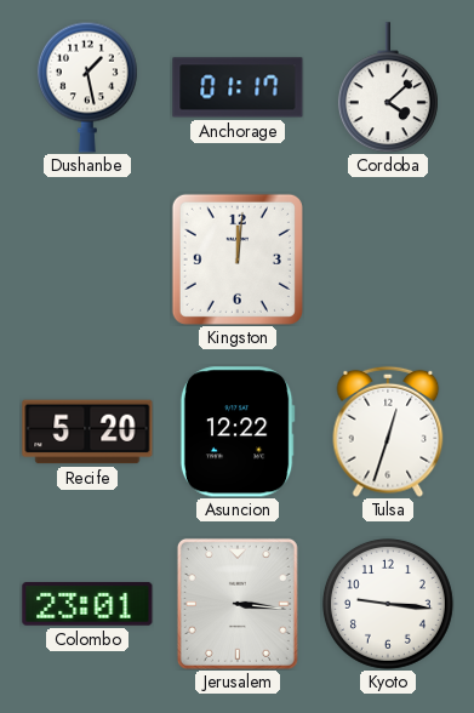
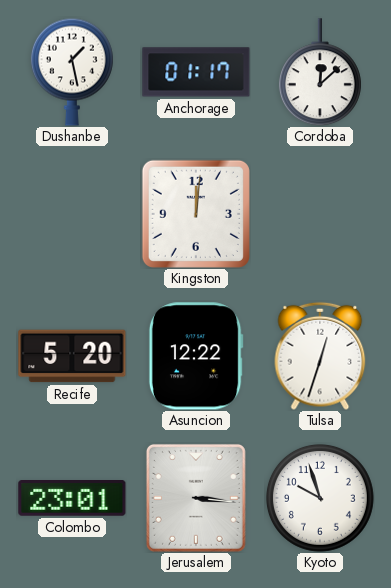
Cordoba: 4:08 -> 12:08
Kyoto: 9:16 -> 9:57
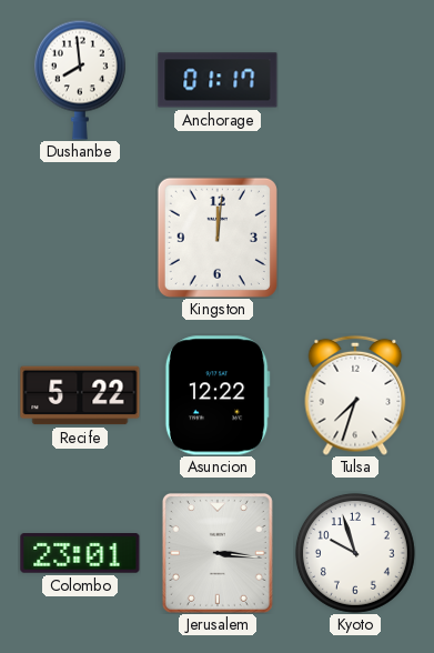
Dushanbe: 1:28 -> 7:59
Cordoba: 12:08 -> none
Recife: 5:20 -> 5:22
Tulsa: 12:33 -> 7:33
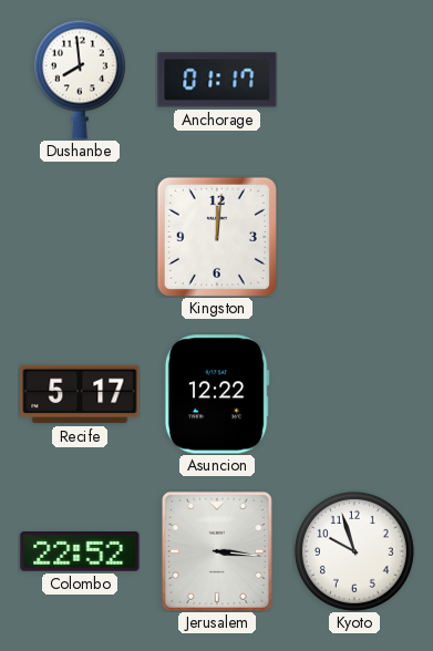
Recife: 5:22 -> 5:17
Tulsa: 7:33 -> none
Colombo: 23:01 -> 22:52
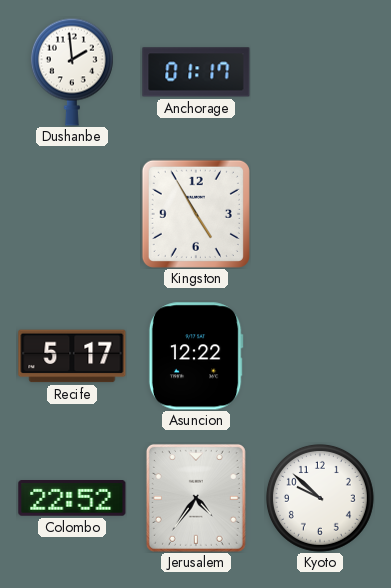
Dushanbe: 7:59 -> 1:59
Kingston: 12:01 -> 4:55
Jerusalem: 3:16 -> 4:36
Kyoto: 9:57 -> 9:52
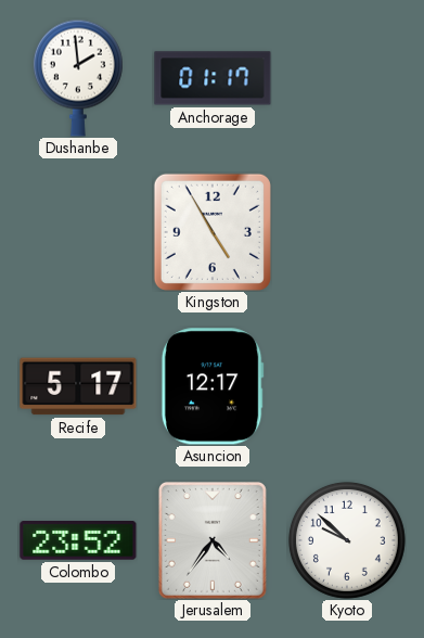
Asuncion: 12:22 -> 12:17
Colombo: 22:52 -> 23:52
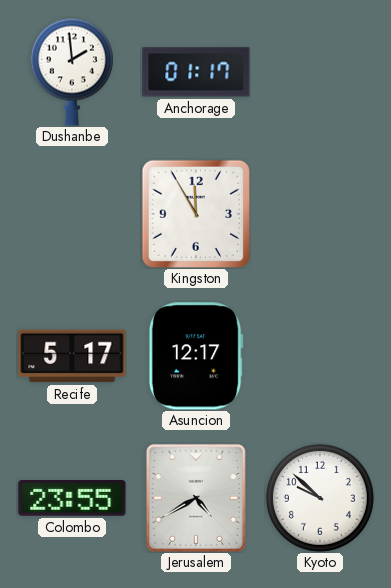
Kingston: 4:55 -> 11:55
Colombo: 23:52 -> 23:55
Jerusalem: 4:36 -> 4:40
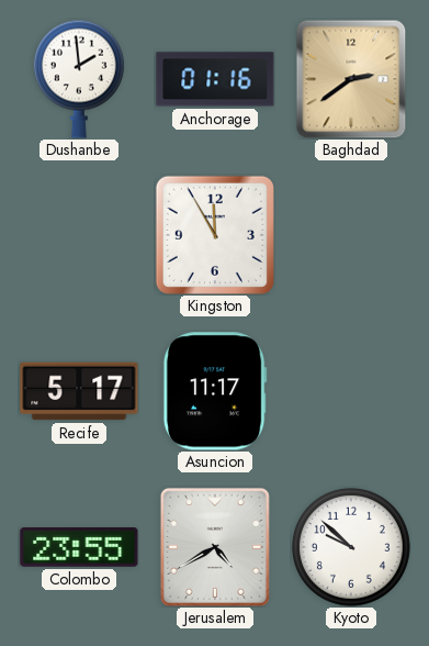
Anchorage: 01:17 -> 01:16
Baghdad: none -> 2:39
Asuncion: 12:17 -> 11:17
